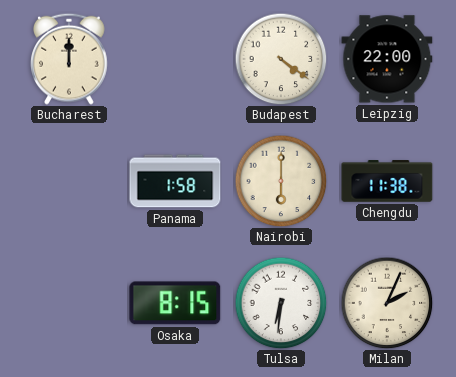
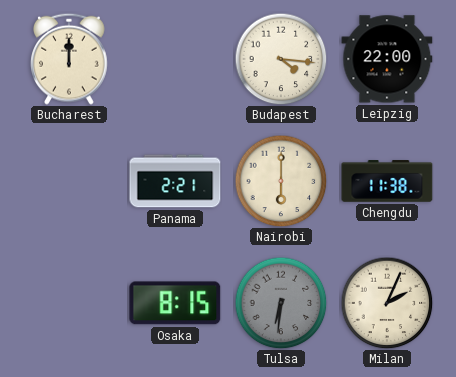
Budapest: 4:21 -> 4:16
Panama: 1:58 -> 2:21
Tulsa dial: white -> grey
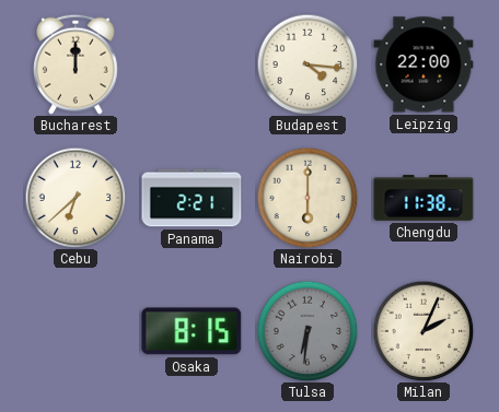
Cebu: none -> 6:38
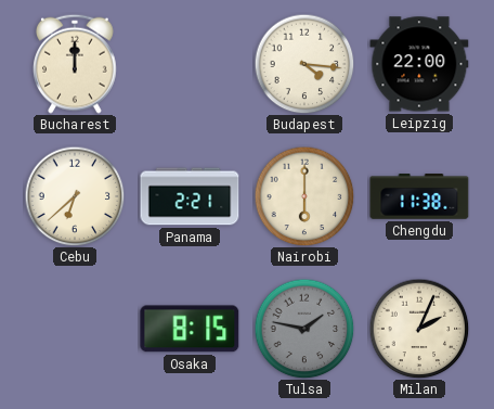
Tulsa: 6:31 -> 1:47
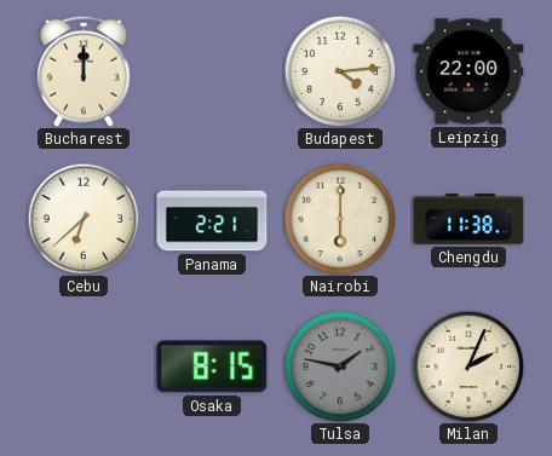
Budapest: 4:16 -> 4:14
